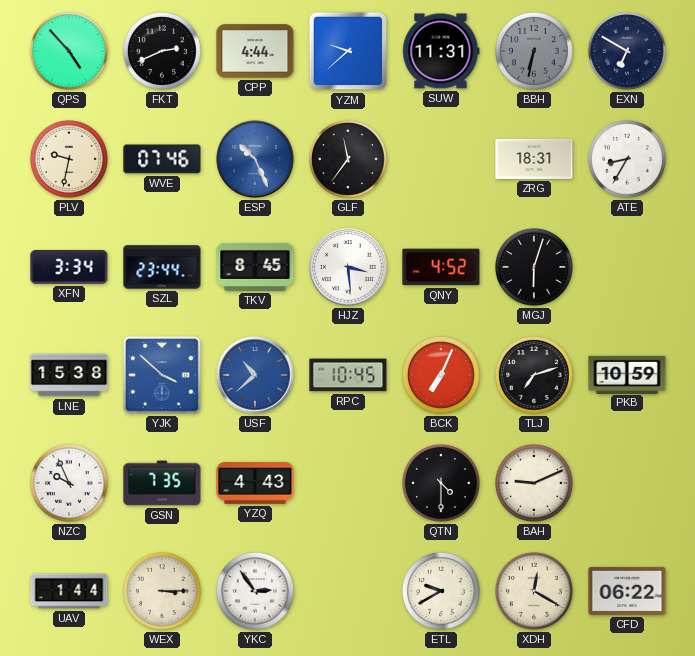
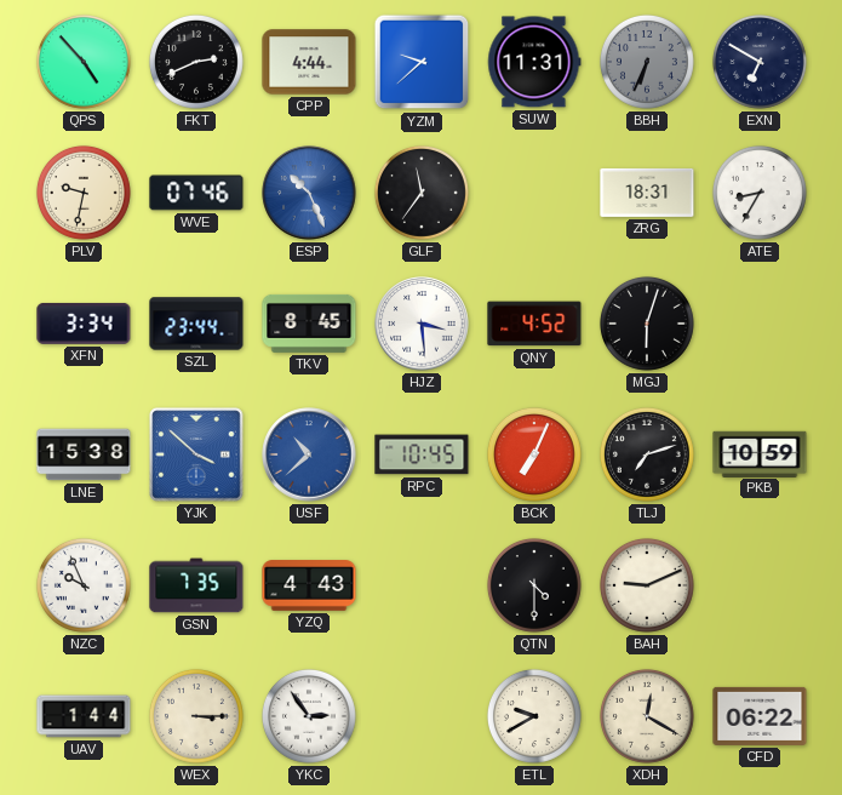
BBH: 6:32 -> 6:34
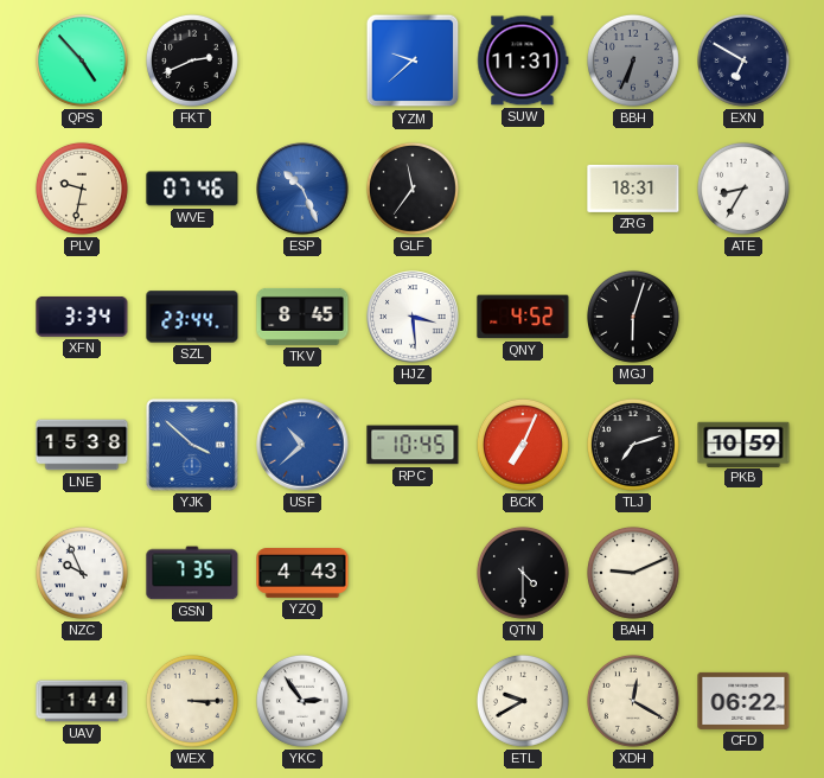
CPP: 4:44 -> none
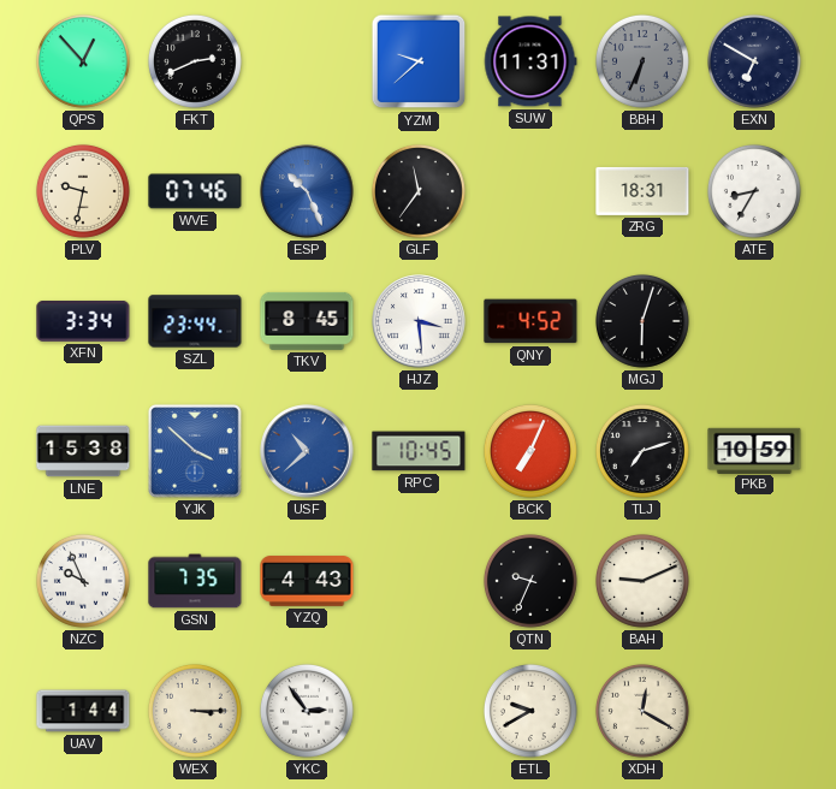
QPS: 4:53 -> 12:53
QTN: 4:30 -> 9:34
CFD: 06:22 -> none
